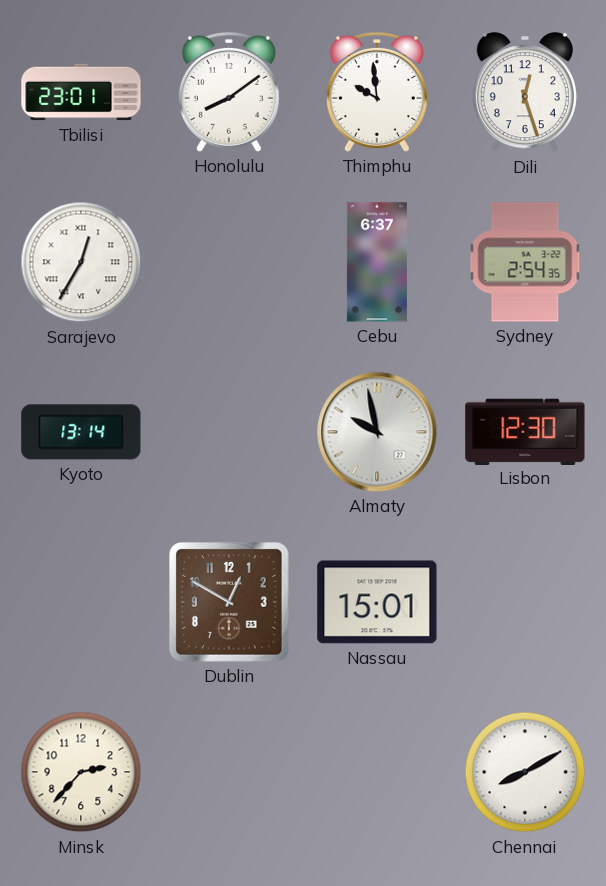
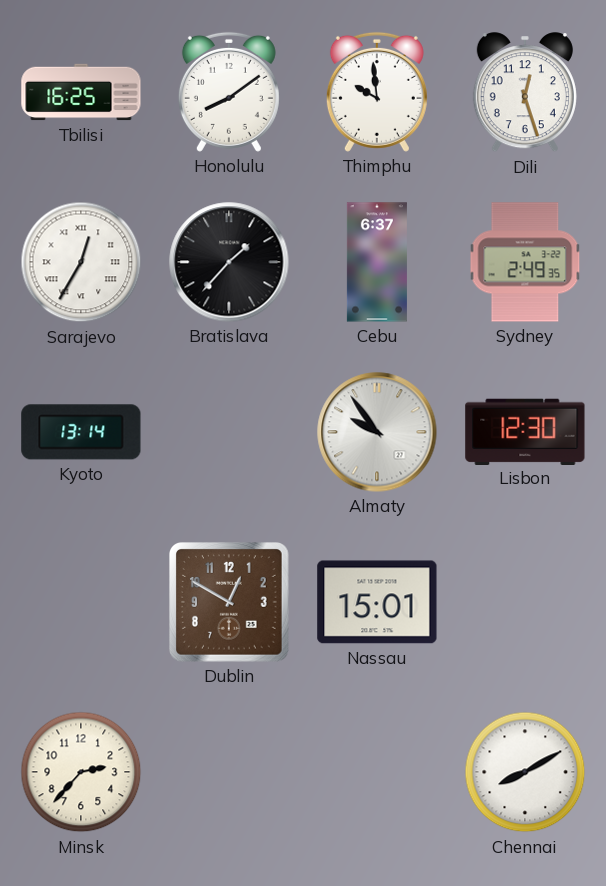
Tbilisi: 23:01 -> 16:25
Bratislava: none -> 1:37
Sydney: 2:54 -> 2:49
Almaty: 9:58 -> 9:54
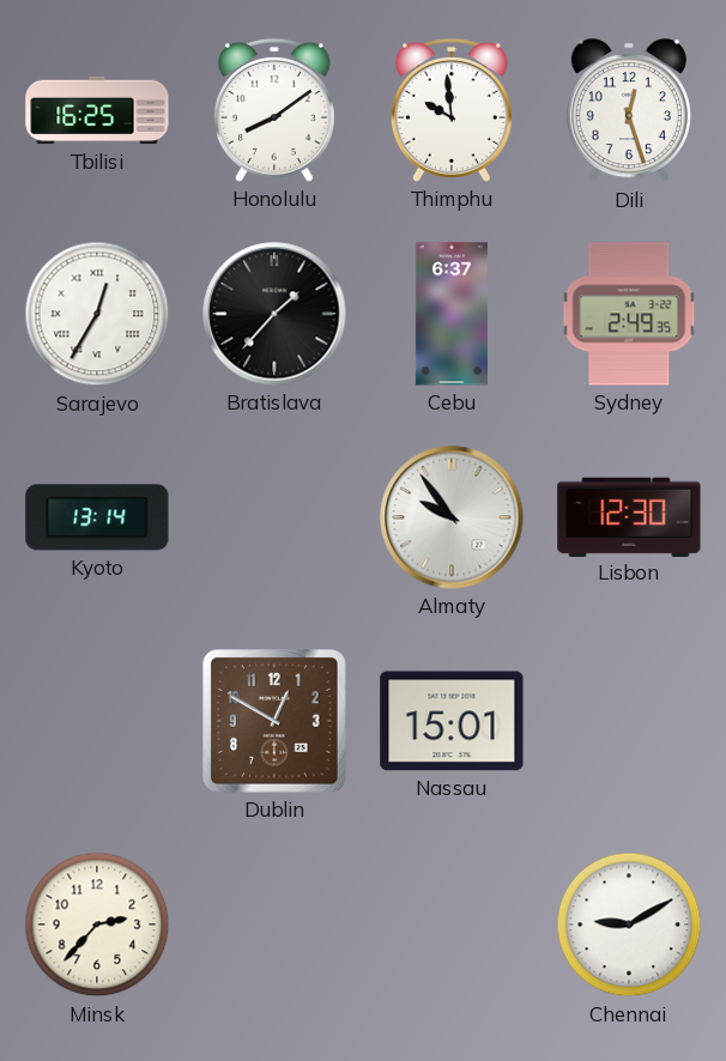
Chennai: 8:10 -> 9:10
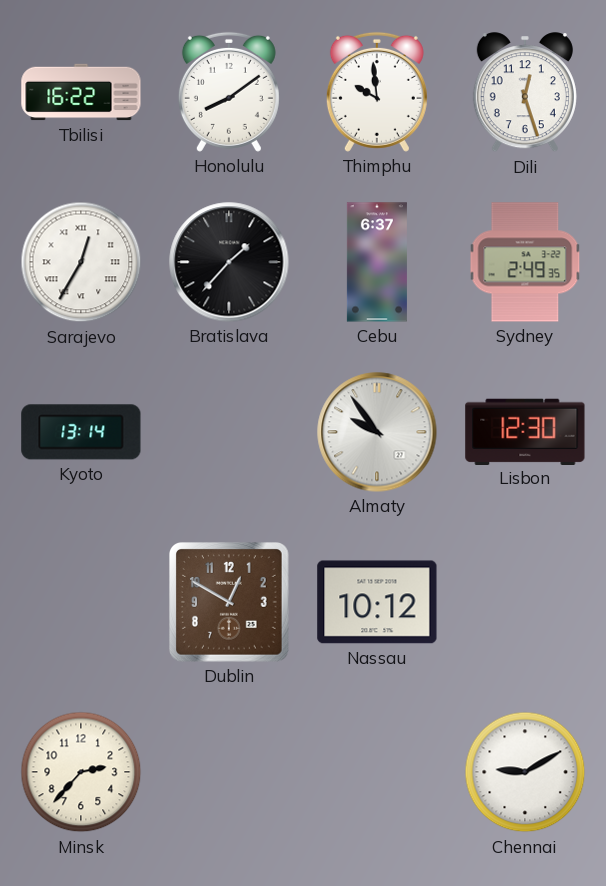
Tbilisi: 16:25 -> 16:22
Nassau: 15:01 -> 10:12
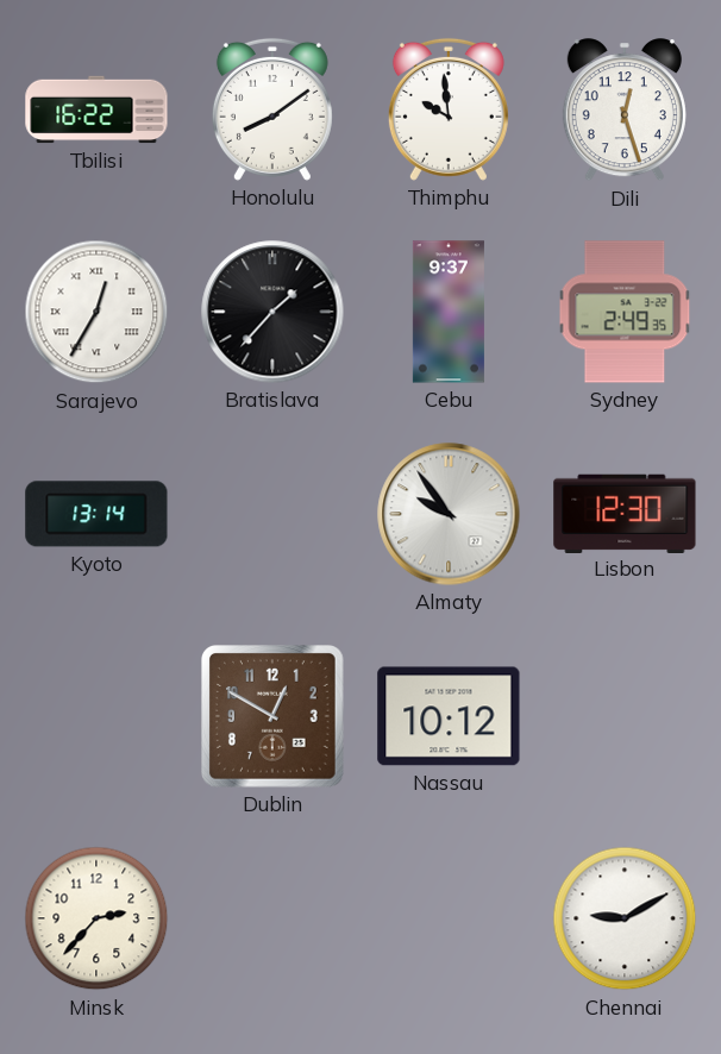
Cebu: 6:37 -> 9:37
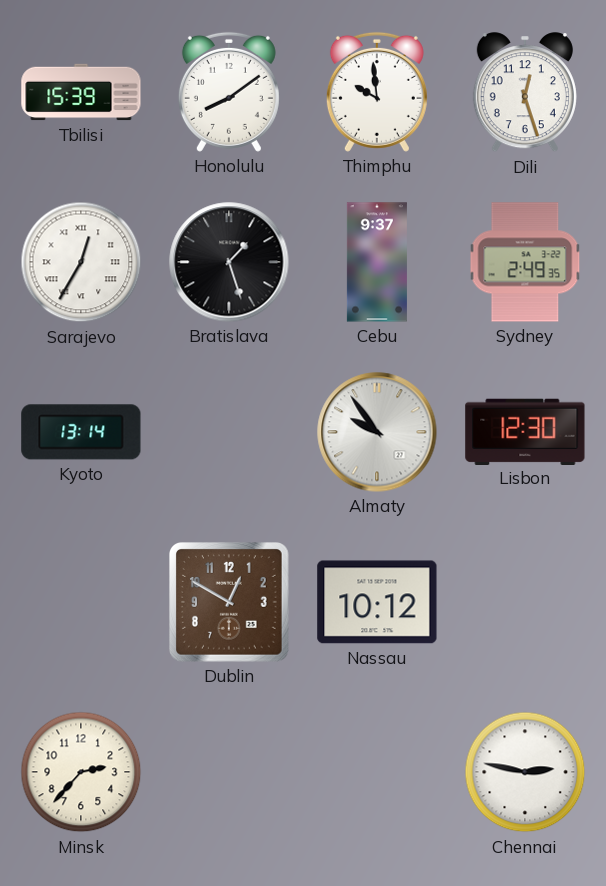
Tbilisi: 16:22 -> 15:39
Bratislava: 1:37 -> 1:27
Chennai: 9:10 -> 2:47
